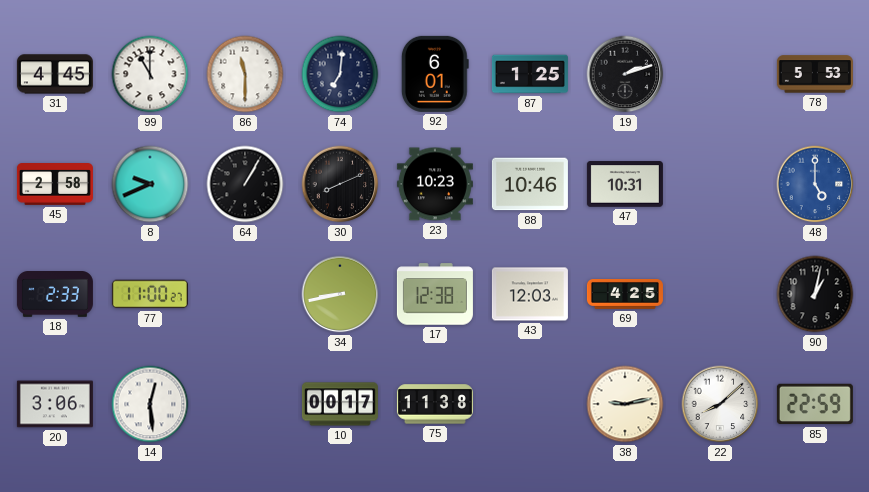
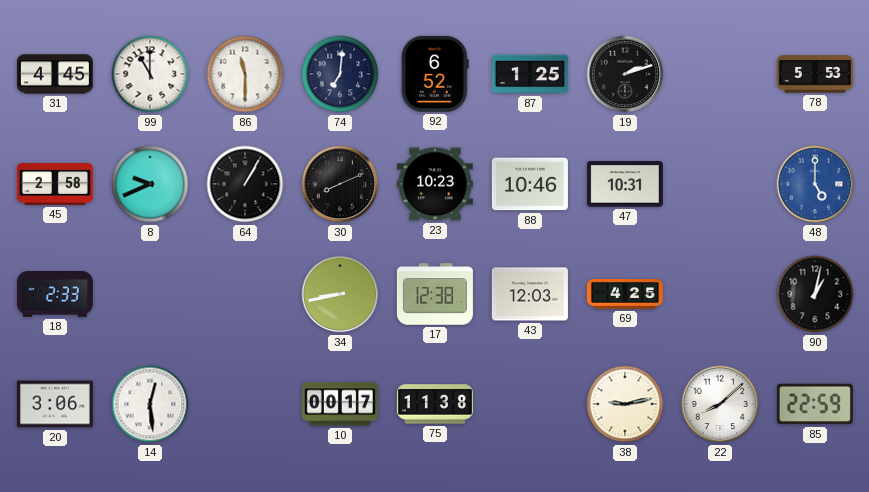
92: 6:01 -> 6:52
77: 11:00 -> none
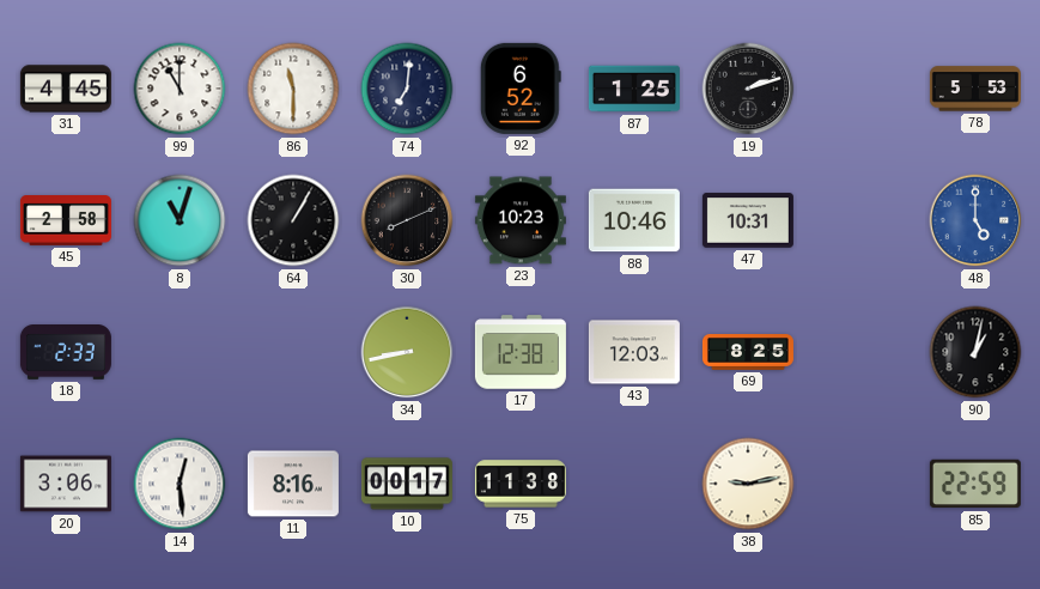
8: 9:41 -> 11:03
69: 4:25 -> 8:25
11: none -> 8:16
22: 8:08 -> none
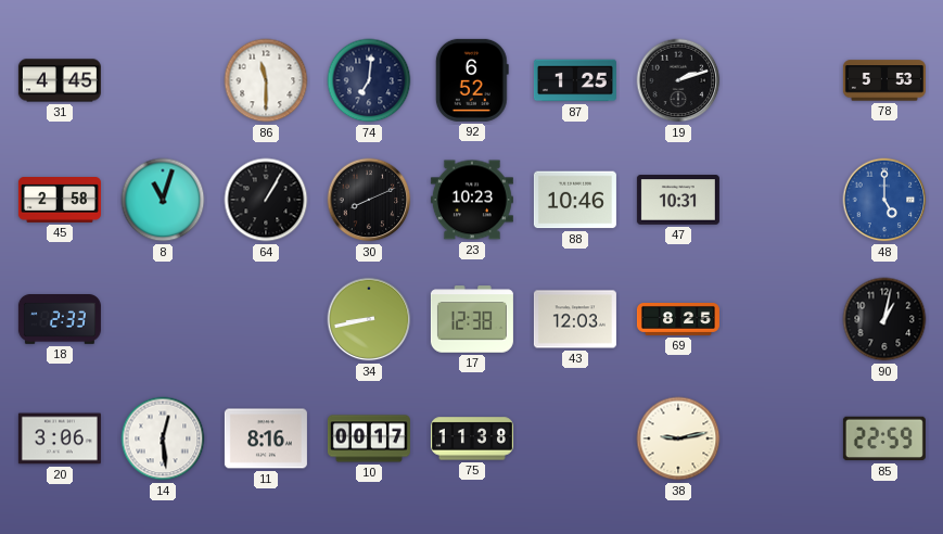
99: 11:00 -> none
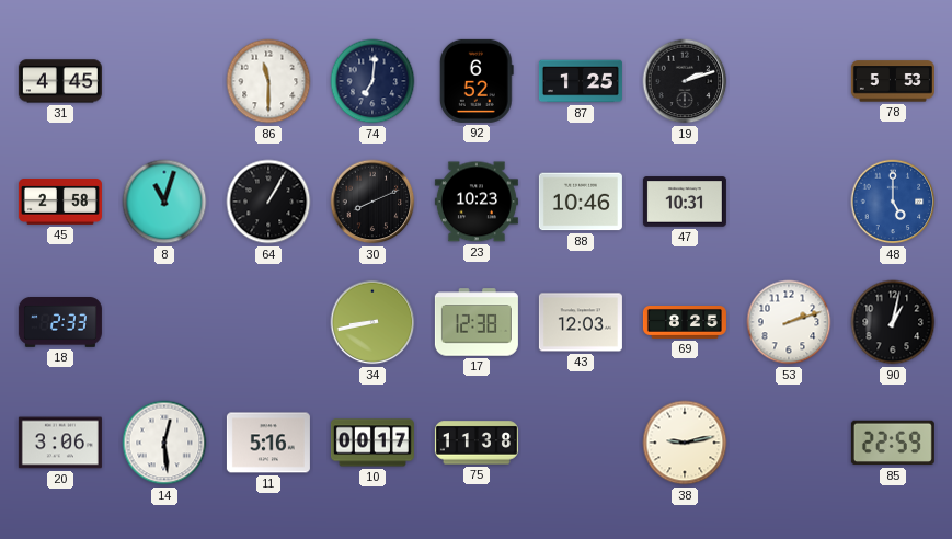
53: none -> 2:12
11: 8:16 -> 5:16
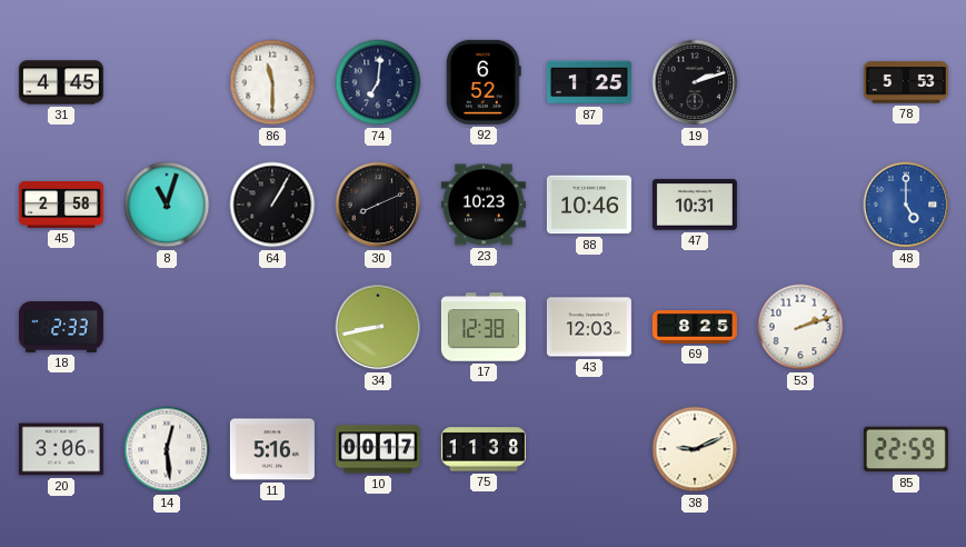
90: 1:02 -> none
38: 9:13 -> 9:11
